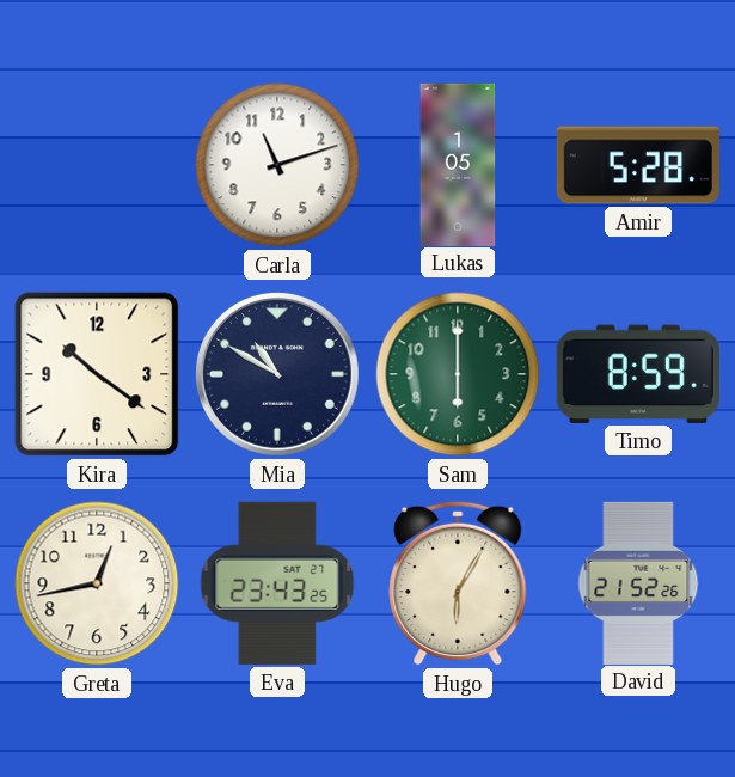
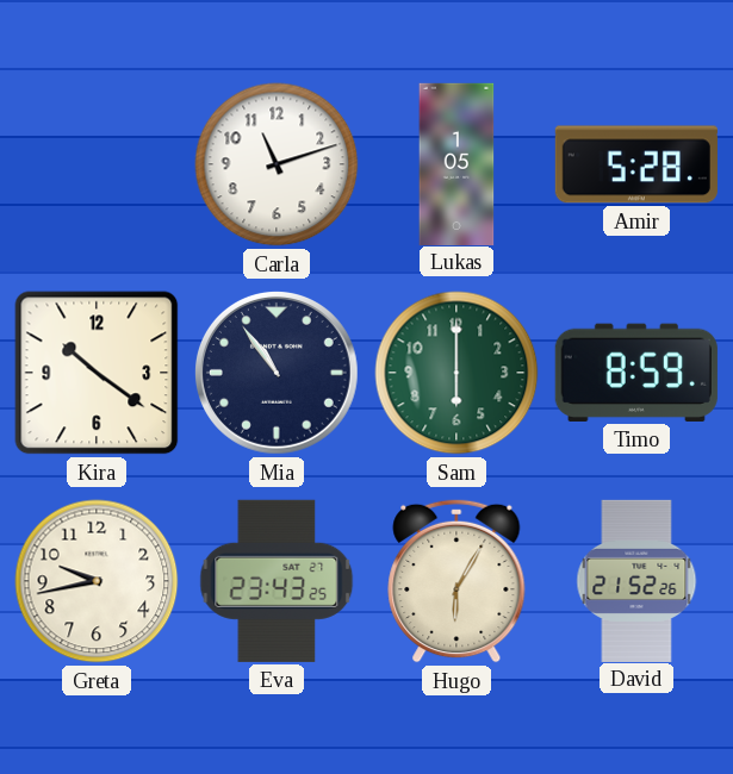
Mia: 10:50 -> 10:54
Greta: 12:43 -> 9:43
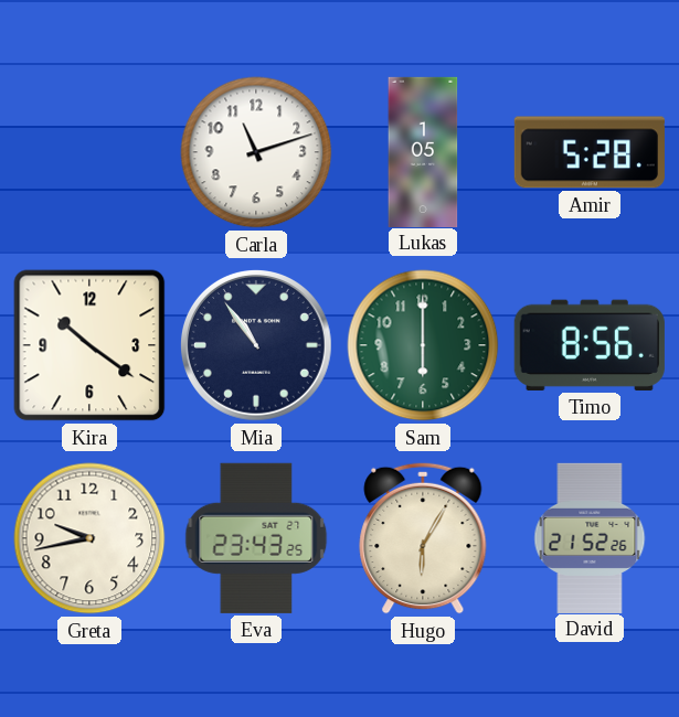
Timo: 8:59 -> 8:56
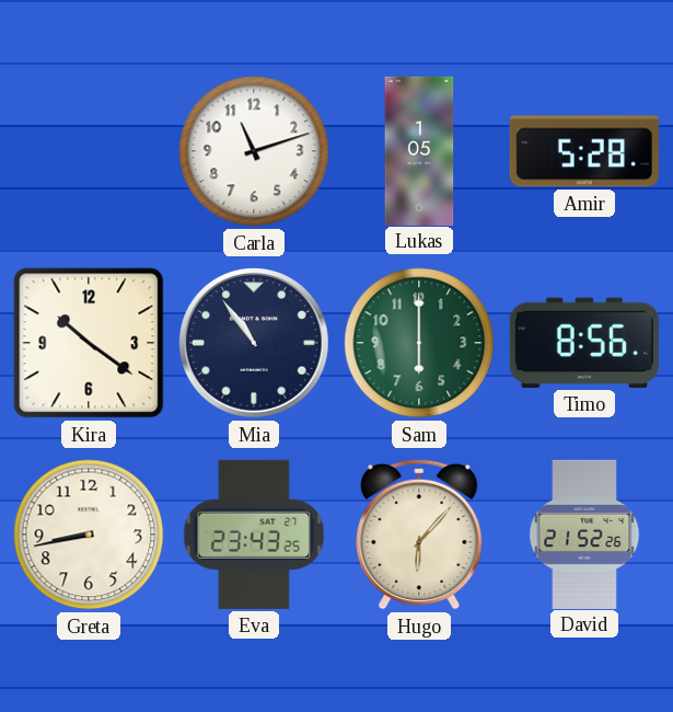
Greta: 9:43 -> 8:43
Hugo: 6:05 -> 6:07
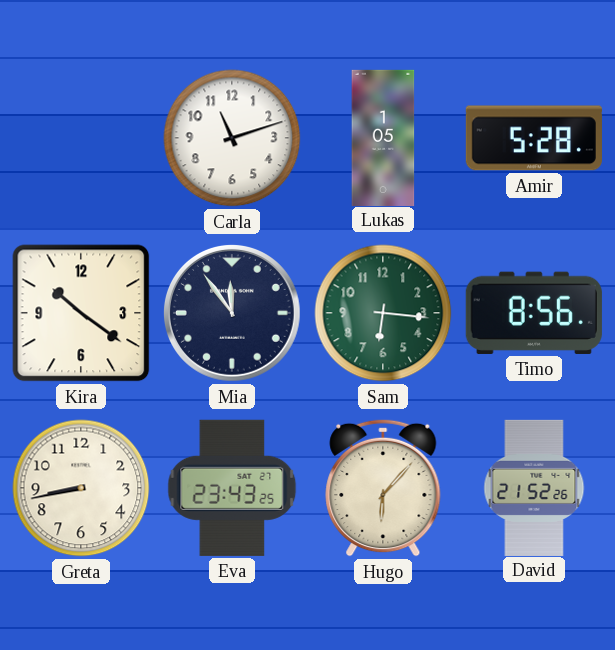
Mia: 10:54 -> 11:54
Sam: 6:00 -> 6:16
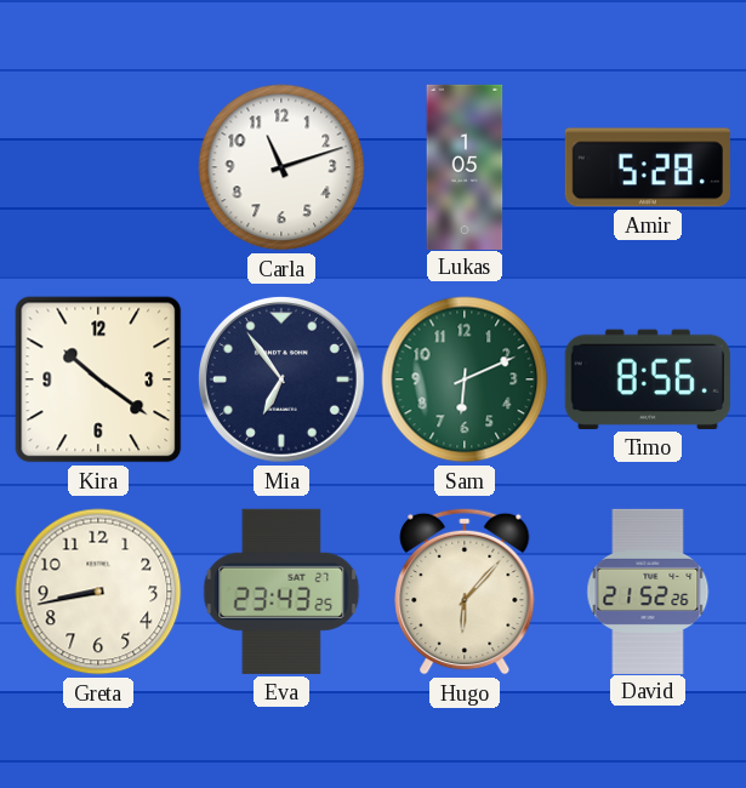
Mia: 11:54 -> 6:54
Sam: 6:16 -> 6:11
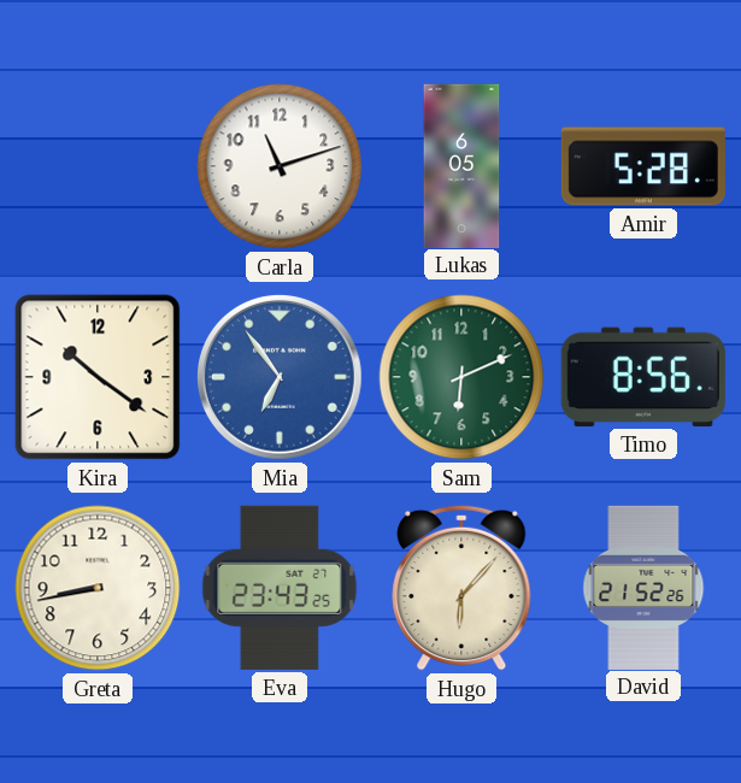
Lukas: 1:05 -> 6:05
Mia dial: navy -> blue
